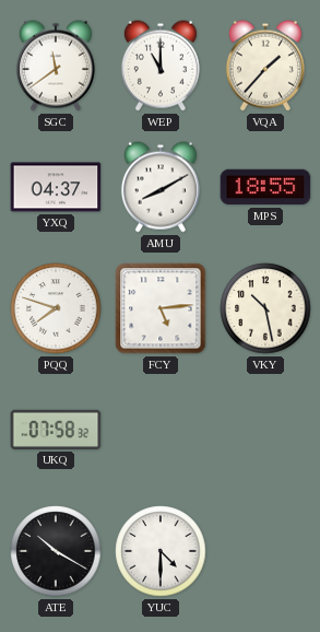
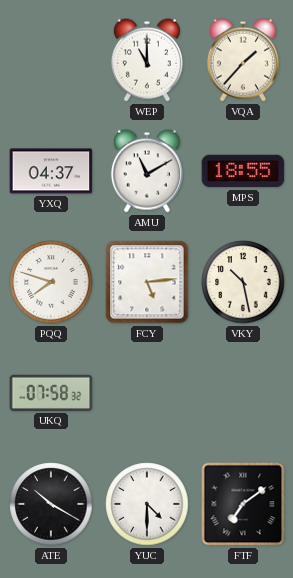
SGC: 11:39 -> none
AMU: 8:10 -> 11:10
FTF: none -> 7:09
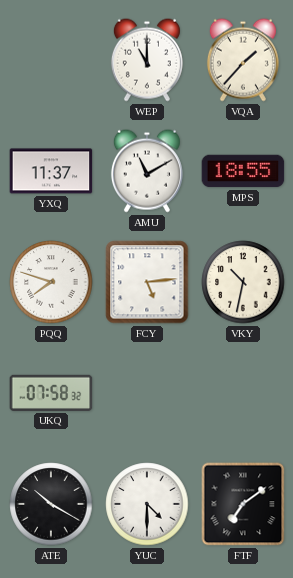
YXQ: 04:37 -> 11:37
VKY: 10:28 -> 10:32
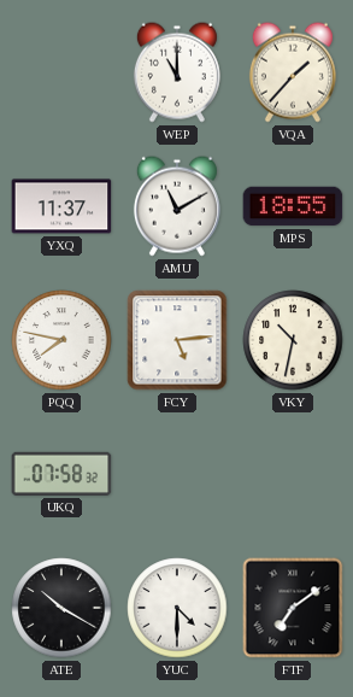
PQQ: 7:48 -> 7:47
